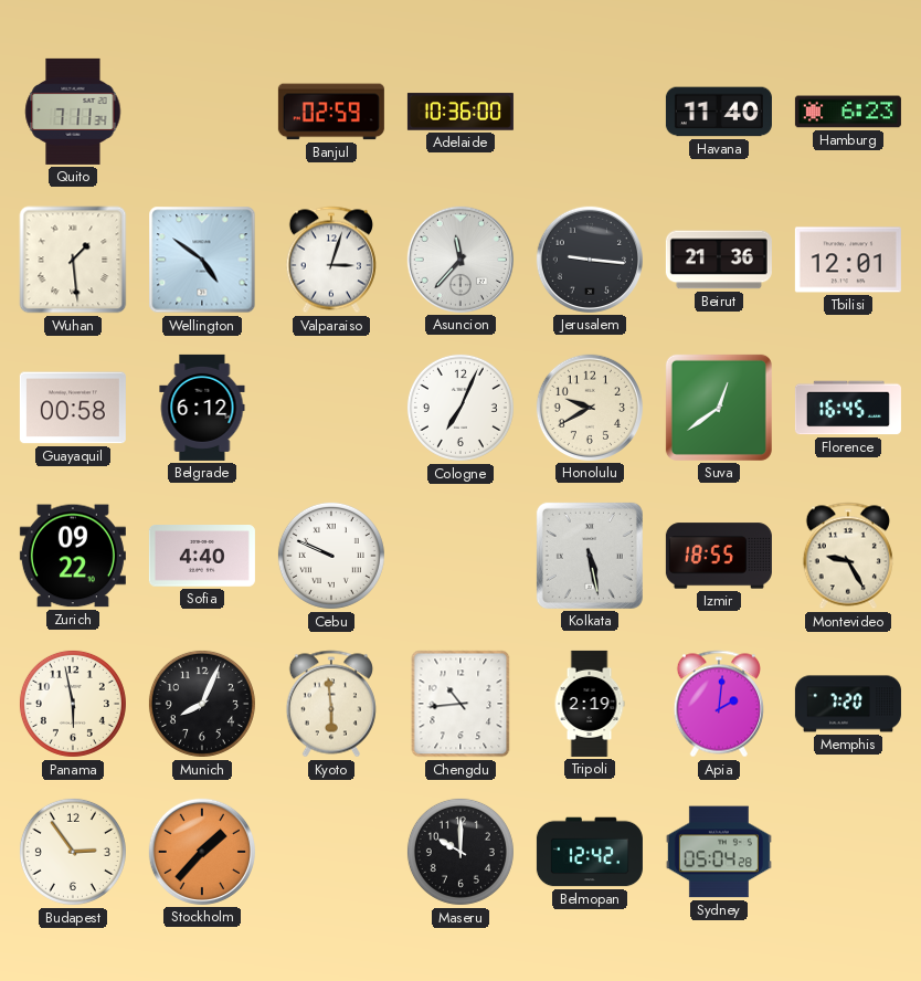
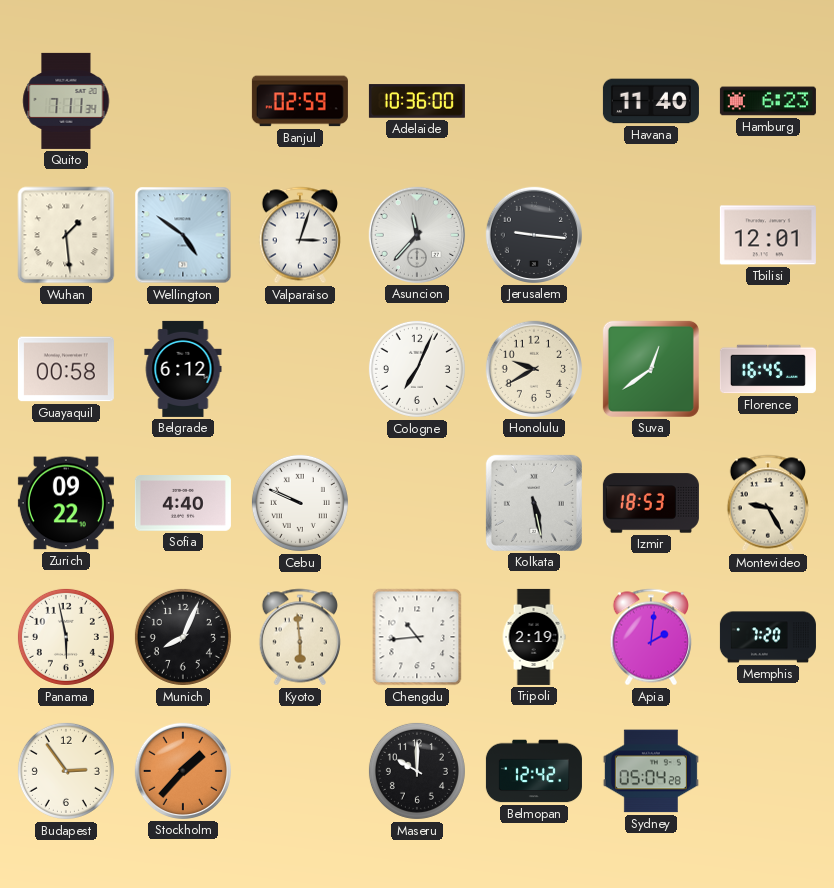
Beirut: 21:36 -> none
Izmir: 18:55 -> 18:53
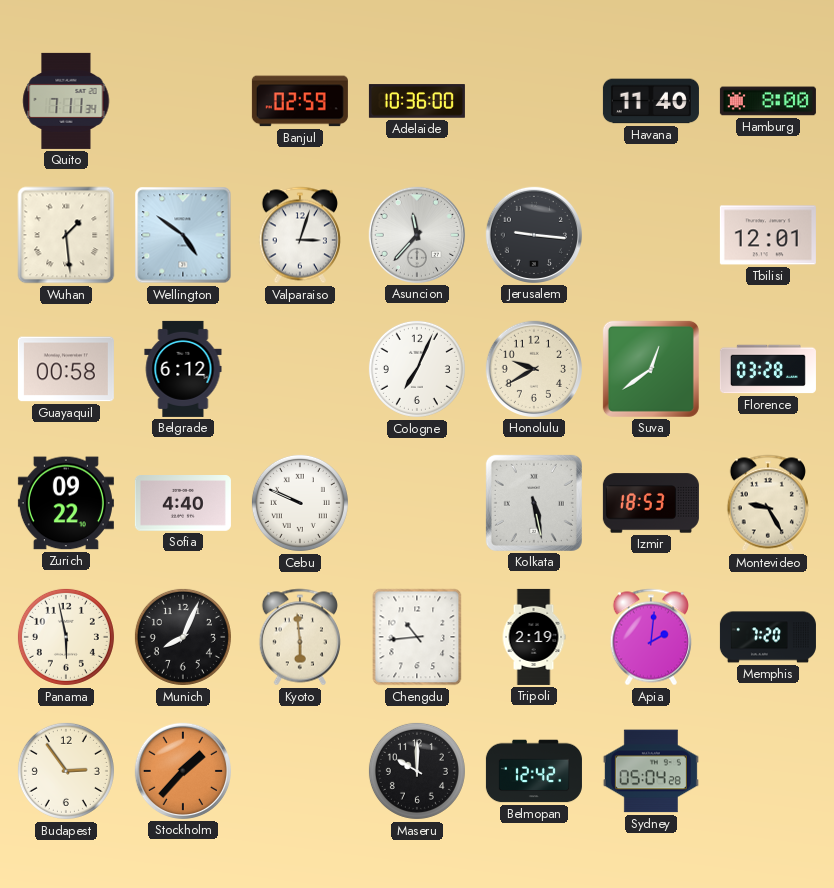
Hamburg: 6:23 -> 8:00
Florence: 16:45 -> 03:28
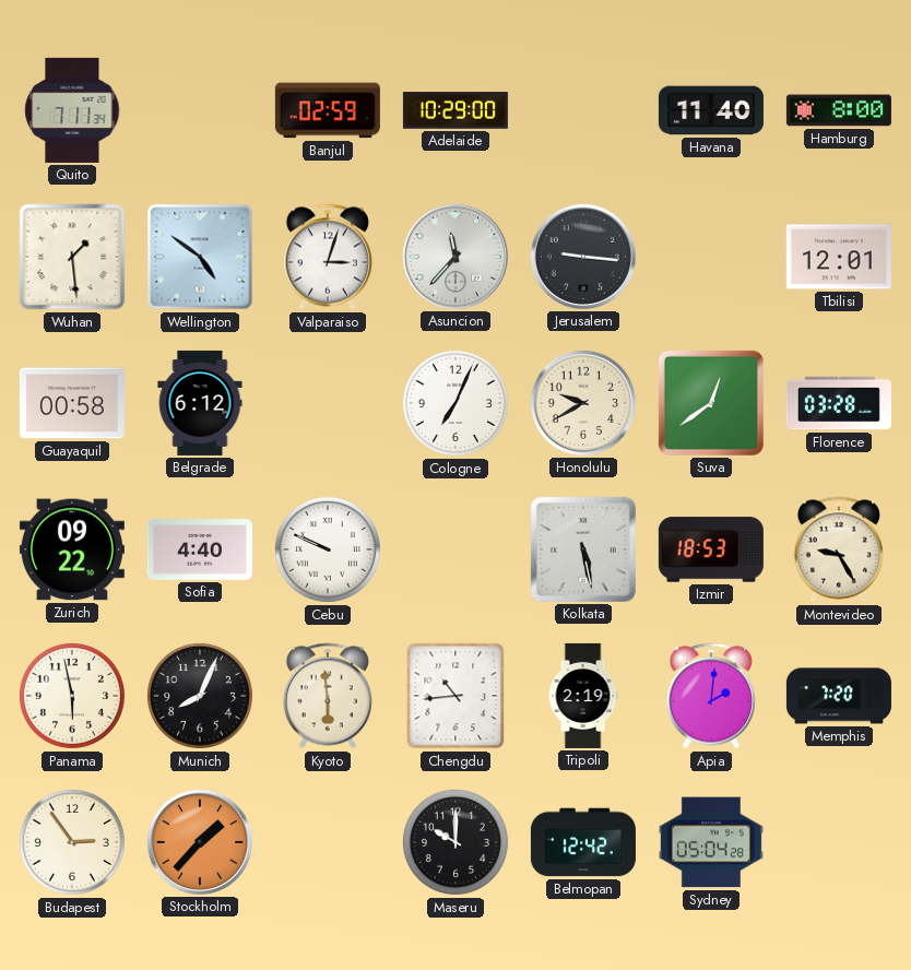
Adelaide: 10:36 -> 10:29
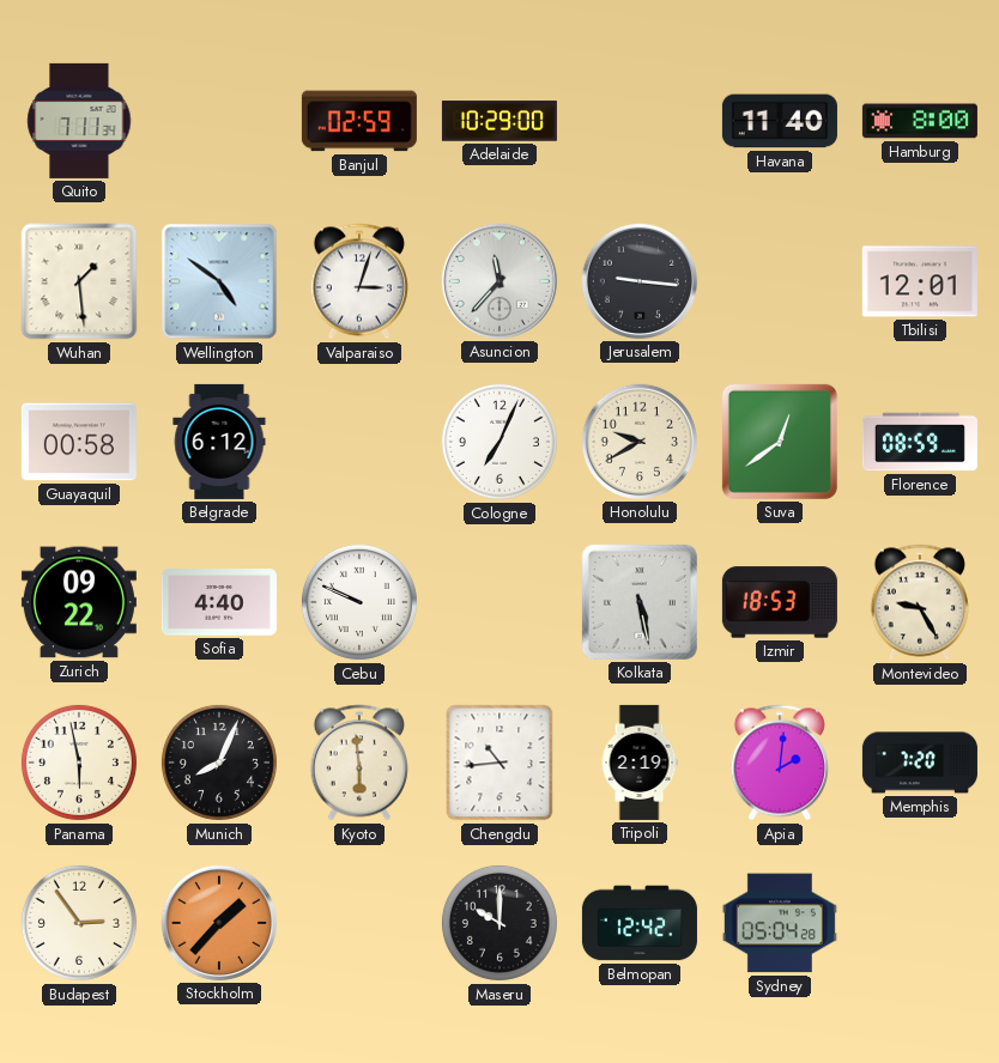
Florence: 03:28 -> 08:59
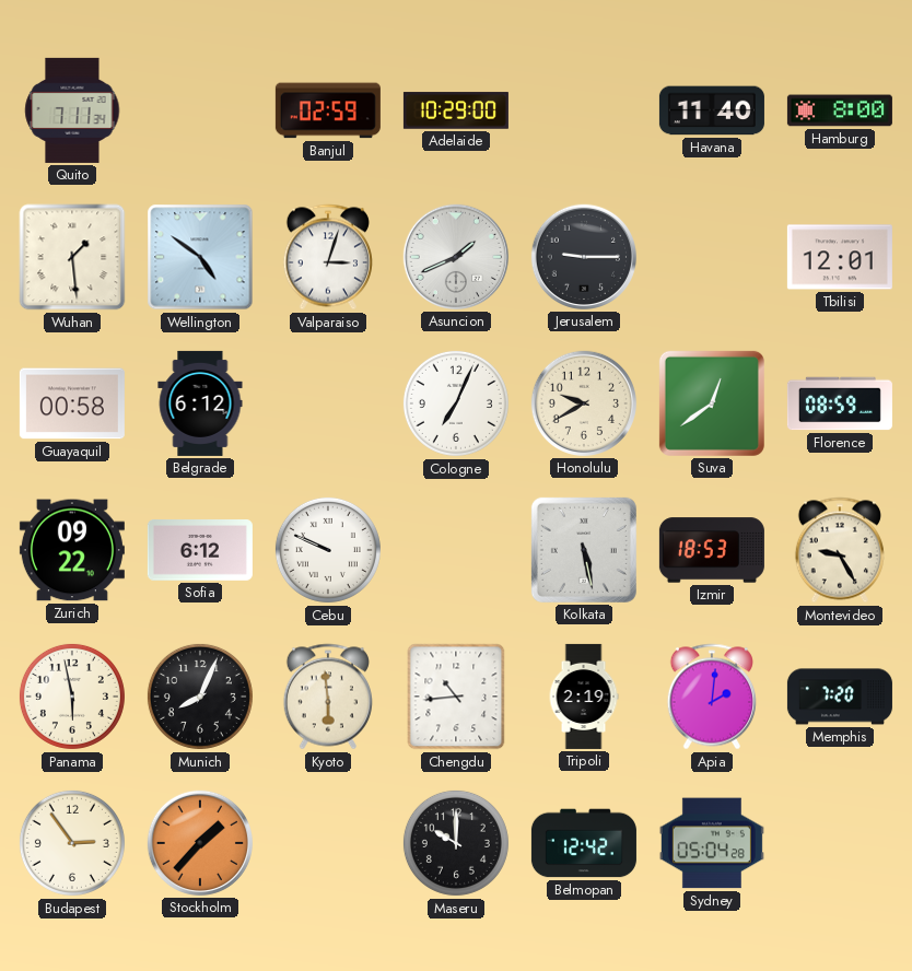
Asuncion: 11:37 -> 1:41
Jerusalem: 9:16 -> 9:15
Sofia: 4:40 -> 6:12
